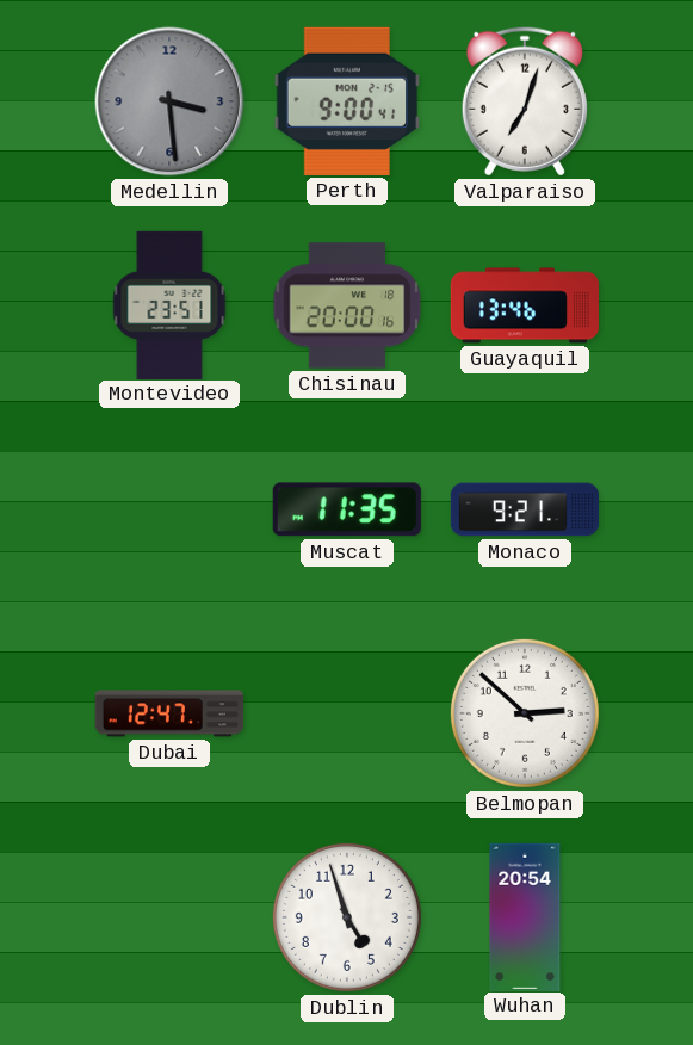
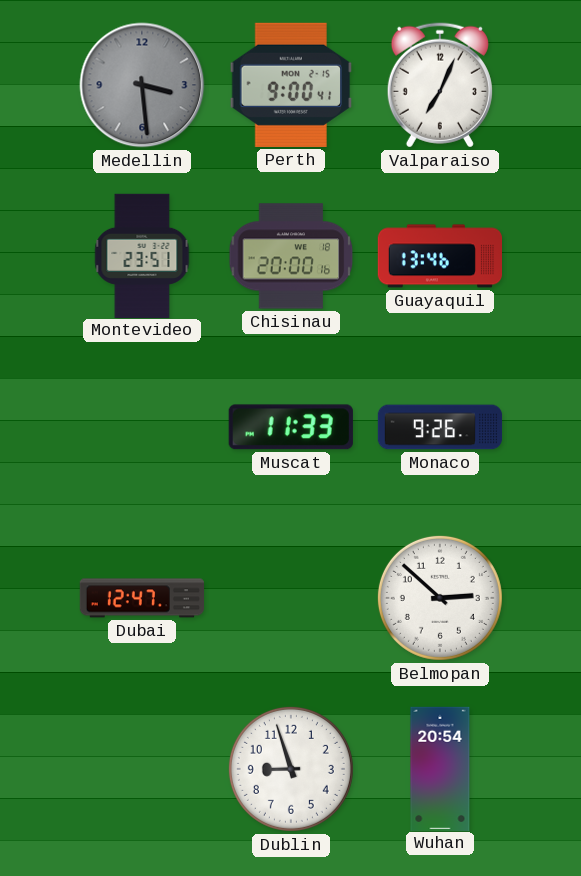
Valparaiso: 7:03 -> 7:04
Muscat: 11:35 -> 11:33
Monaco: 9:21 -> 9:26
Dublin: 4:57 -> 8:57
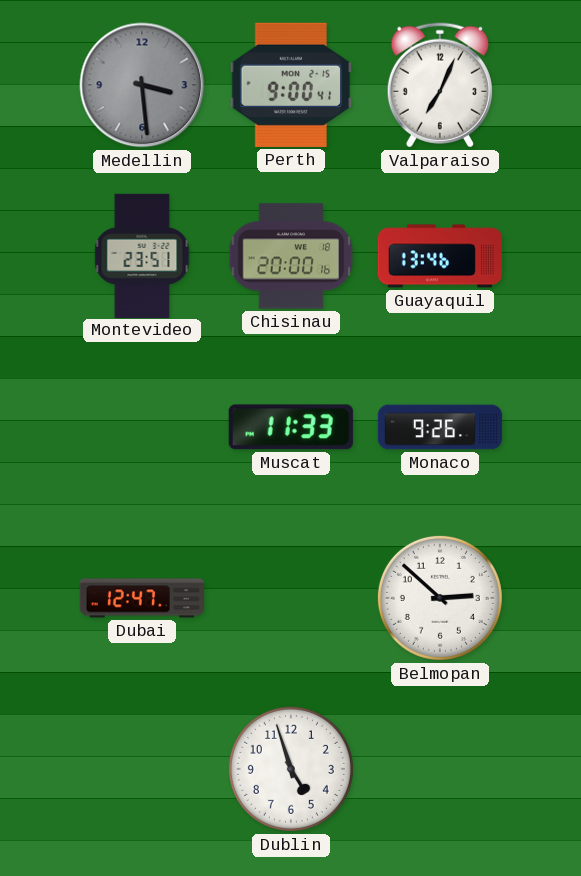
Dublin: 8:57 -> 4:57
Wuhan: 20:54 -> none
